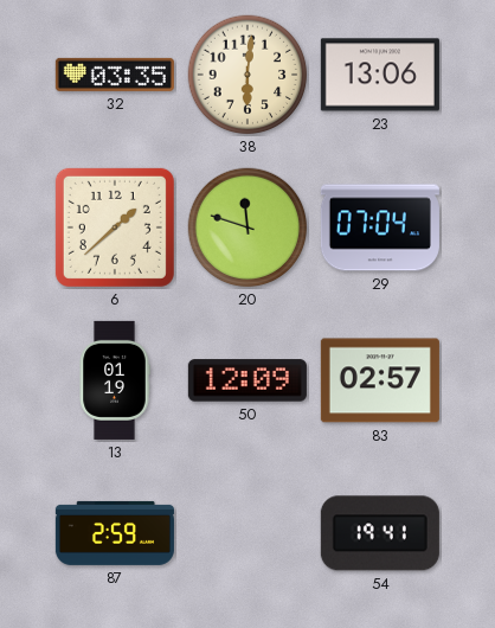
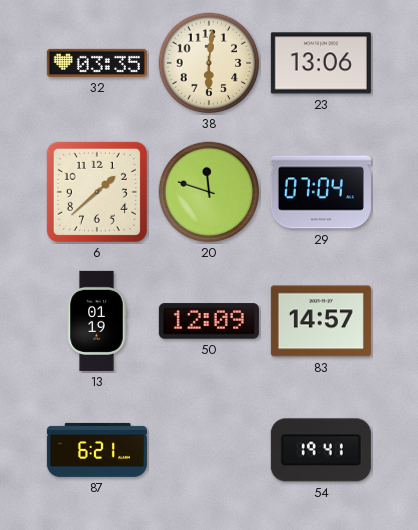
83: 02:57 -> 14:57
87: 2:59 -> 6:21
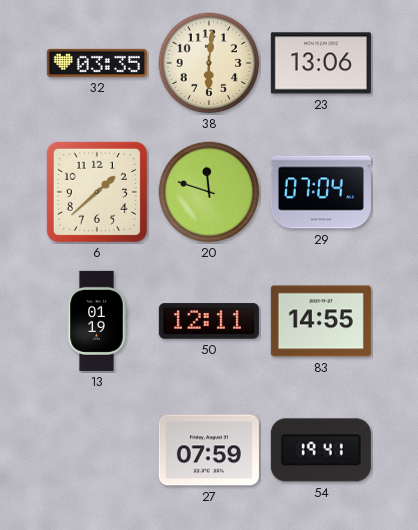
50: 12:09 -> 12:11
83: 14:57 -> 14:55
87: 6:21 -> none
27: none -> 07:59
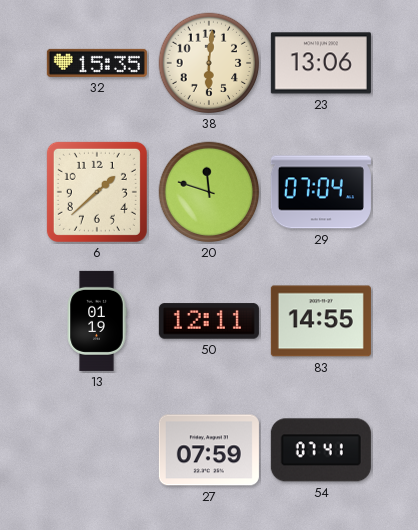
32: 03:35 -> 15:35
54: 19:41 -> 07:41
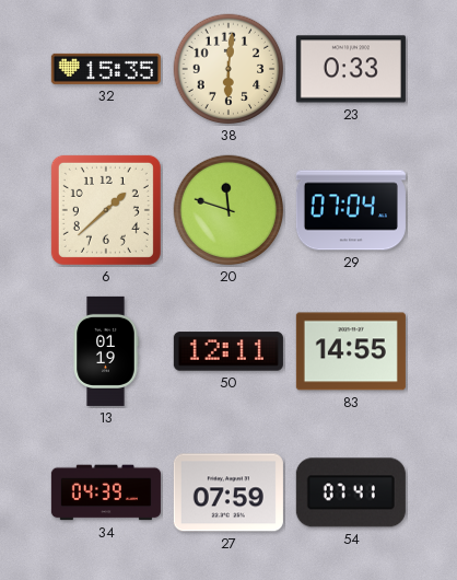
23: 13:06 -> 0:33
34: none -> 04:39
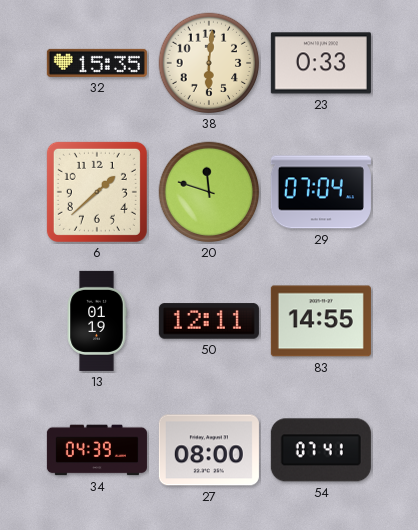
27: 07:59 -> 08:00
